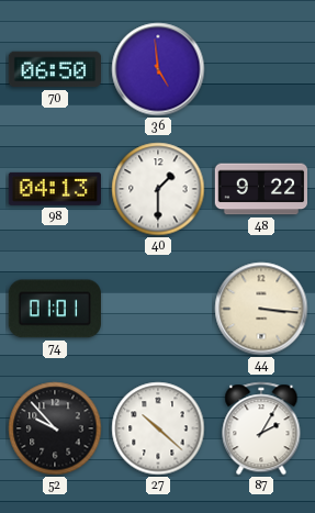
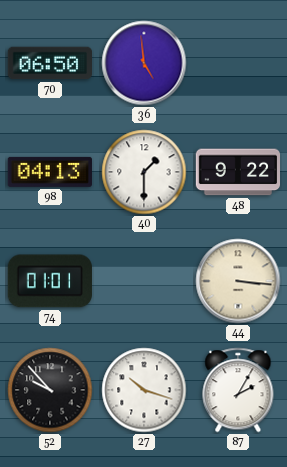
27: 10:22 -> 10:18
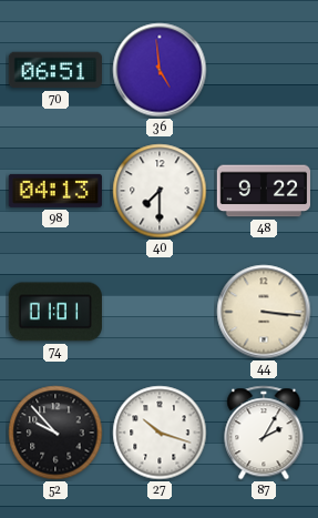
70: 06:50 -> 06:51
40: 1:30 -> 7:30
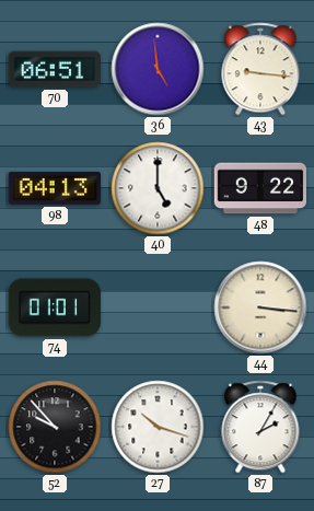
43: none -> 9:16
40: 7:30 -> 5:00
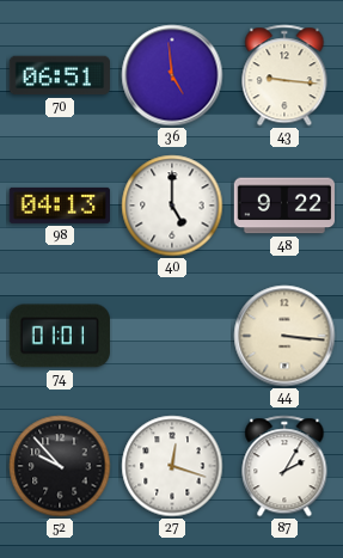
27: 10:18 -> 12:18
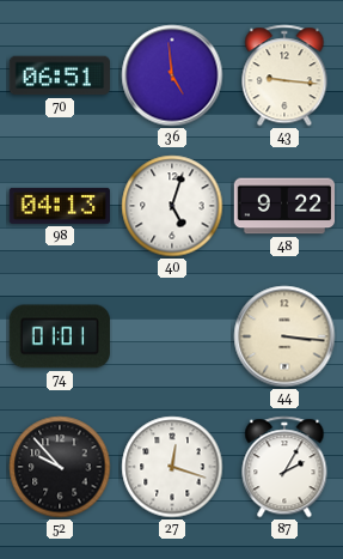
40: 5:00 -> 5:03
